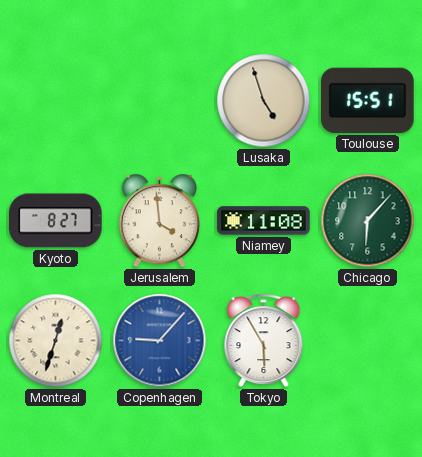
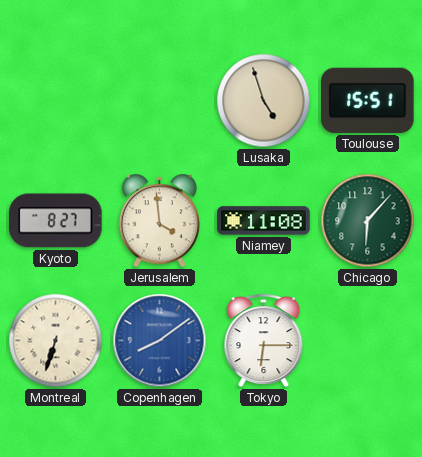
Montreal: 12:33 -> 6:33
Copenhagen: 9:07 -> 8:09
Tokyo: 5:55 -> 6:15
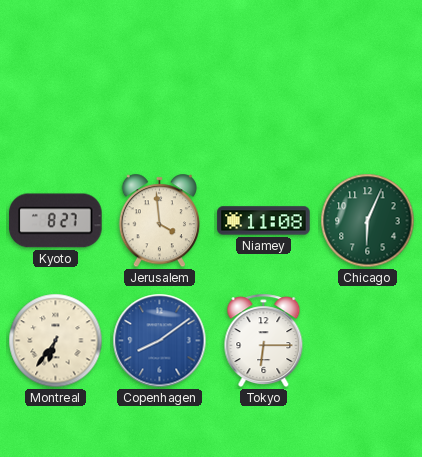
Lusaka: 4:57 -> none
Toulouse: 15:51 -> none
Chicago: 6:07 -> 6:04
Montreal: 6:33 -> 6:36
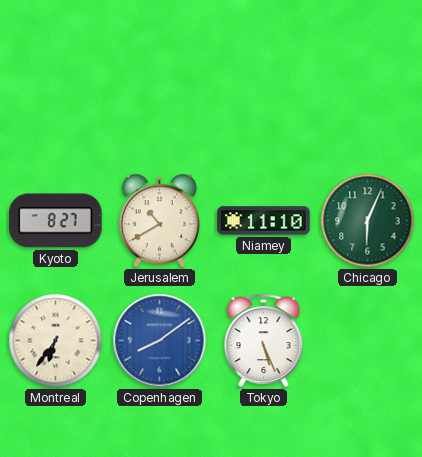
Jerusalem: 3:59 -> 10:40
Niamey: 11:08 -> 11:10
Tokyo: 6:15 -> 5:26
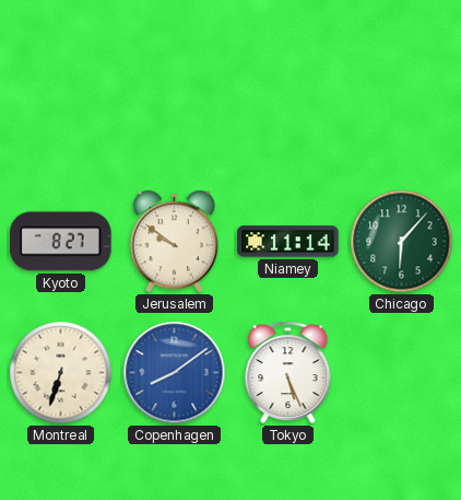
Jerusalem: 10:40 -> 9:51
Niamey: 11:10 -> 11:14
Chicago: 6:04 -> 6:07
Montreal: 6:36 -> 6:33
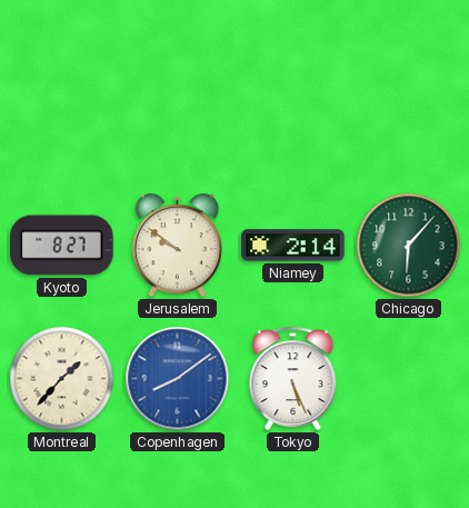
Niamey: 11:14 -> 2:14
Montreal: 6:33 -> 1:37
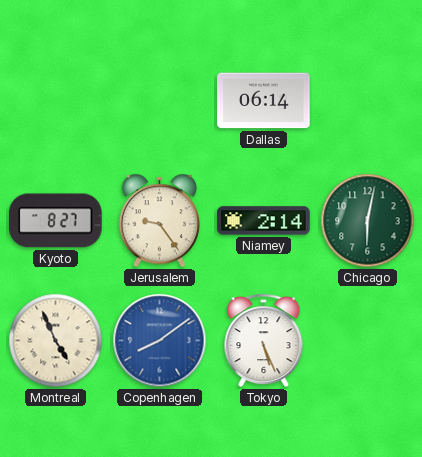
Dallas: none -> 06:14
Jerusalem: 9:51 -> 9:24
Chicago: 6:07 -> 6:02
Montreal: 1:37 -> 4:56
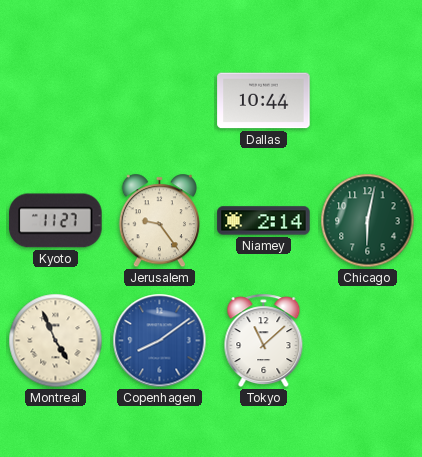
Dallas: 06:14 -> 10:44
Kyoto: 8:27 -> 11:27
Tokyo: 5:26 -> 11:08
